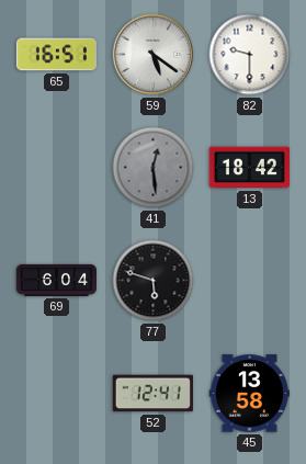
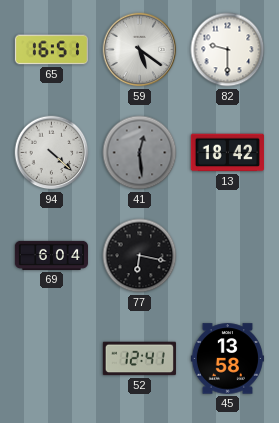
94: none -> 4:22
77: 5:48 -> 6:17
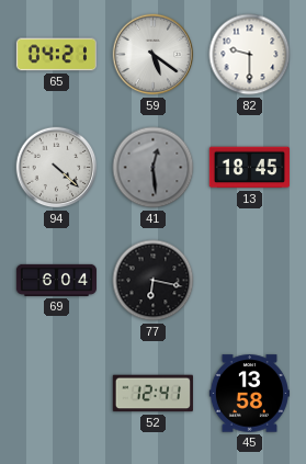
65: 16:51 -> 04:21
13: 18:42 -> 18:45
